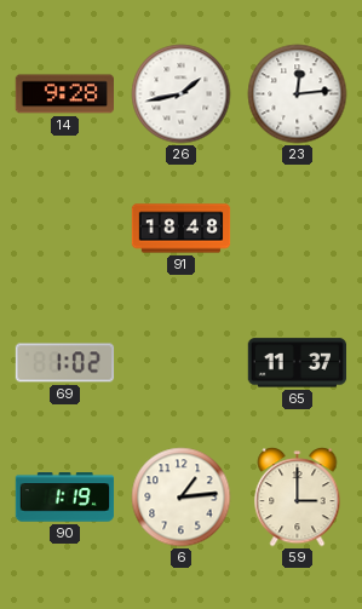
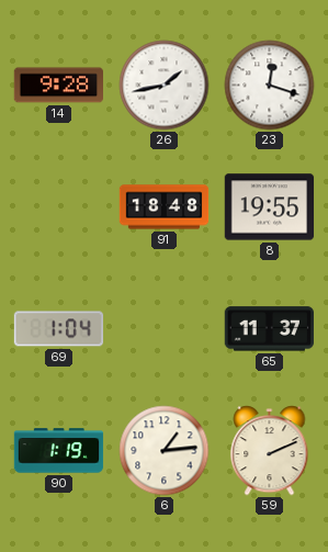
23: 12:14 -> 12:18
8: none -> 19:55
69: 1:02 -> 1:04
59: 3:00 -> 2:11
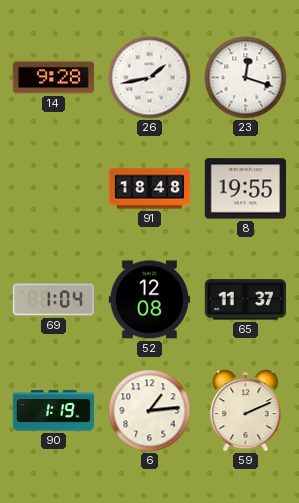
52: none -> 12:08
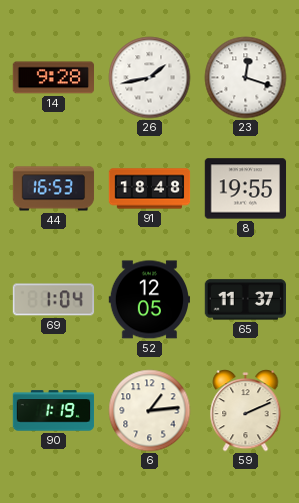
44: none -> 16:53
52: 12:08 -> 12:05
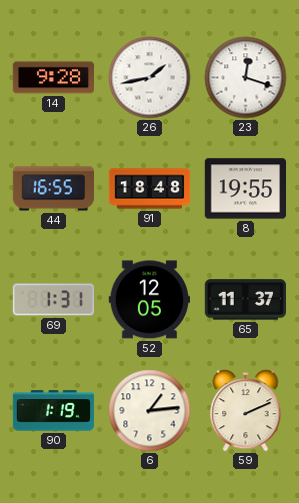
44: 16:53 -> 16:55
69: 1:04 -> 1:31
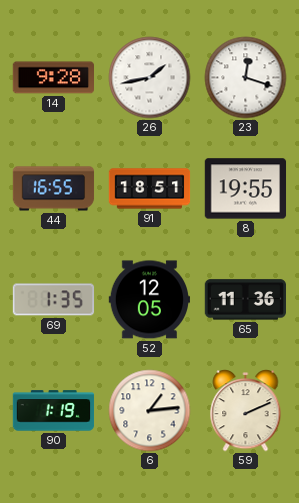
91: 18:48 -> 18:51
69: 1:31 -> 1:35
65: 11:37 -> 11:36
